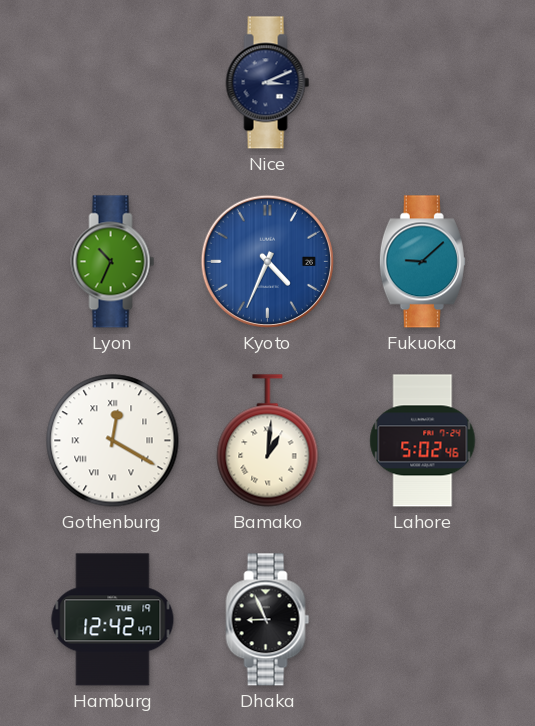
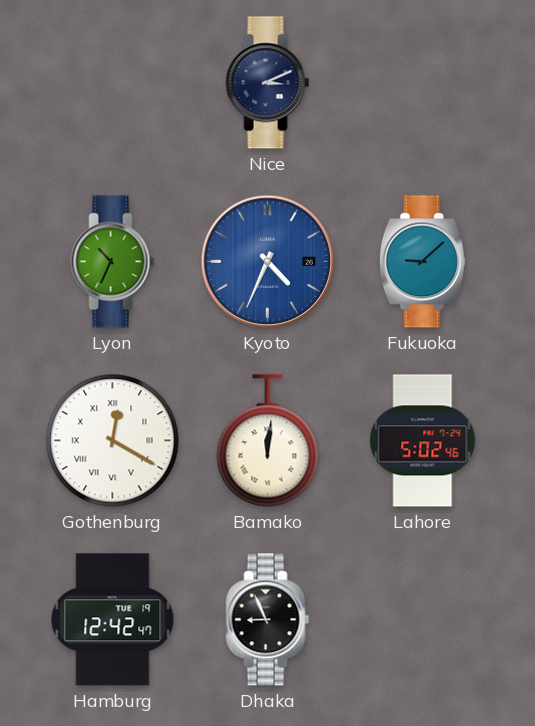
Bamako: 1:01 -> 12:01
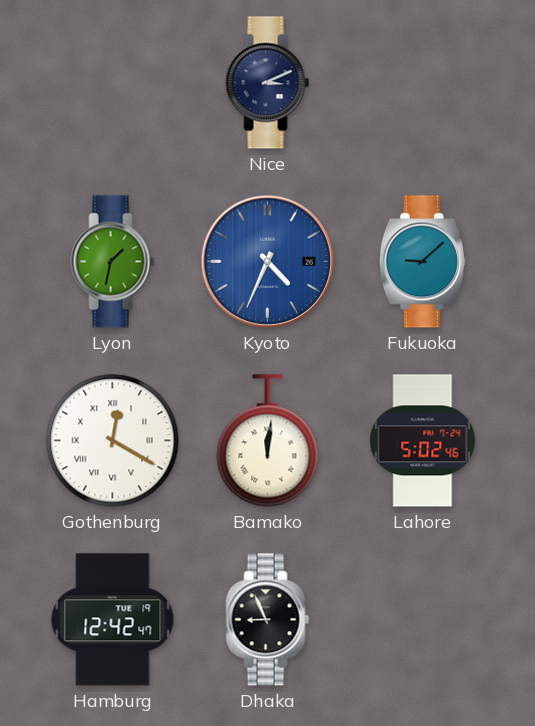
Lyon: 10:34 -> 1:32
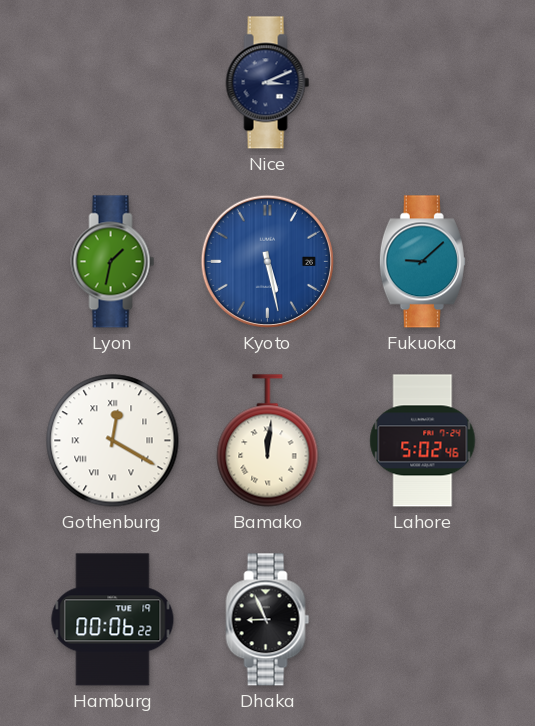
Kyoto: 4:34 -> 5:28
Hamburg: 12:42 -> 00:06
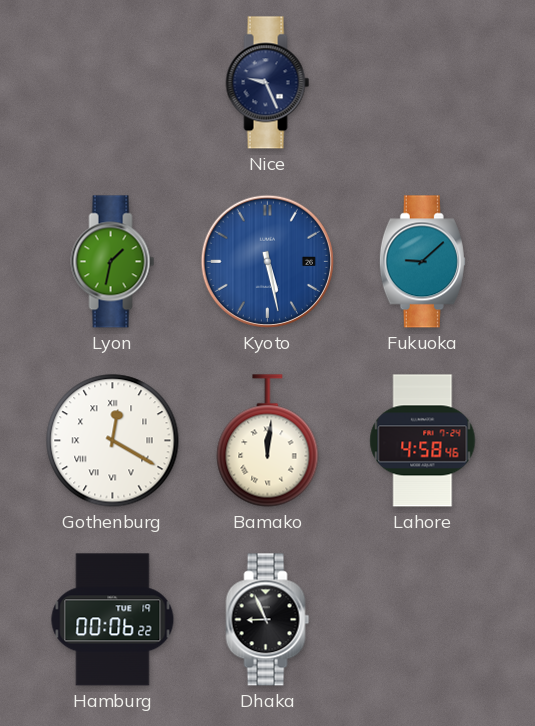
Nice: 3:11 -> 9:26
Lahore: 5:02 -> 4:58
